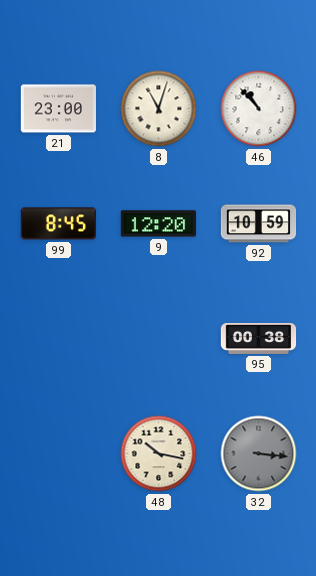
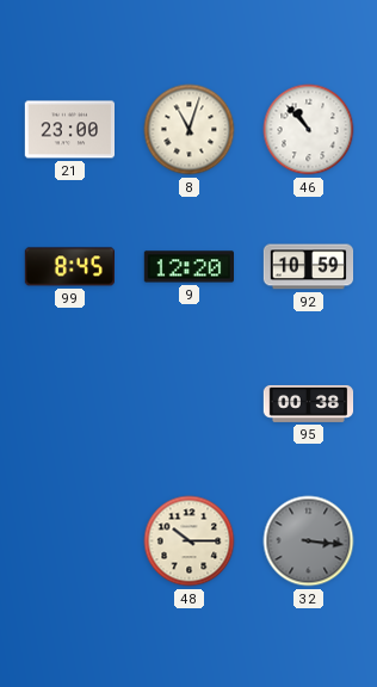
48: 10:17 -> 10:15
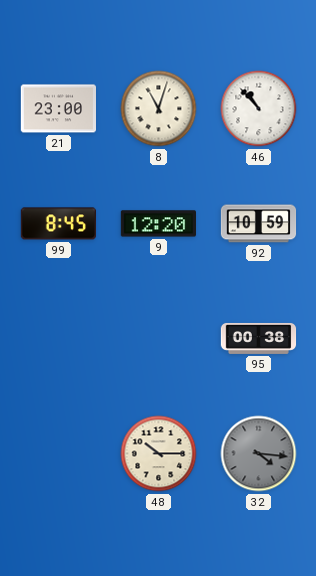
32: 3:16 -> 4:16
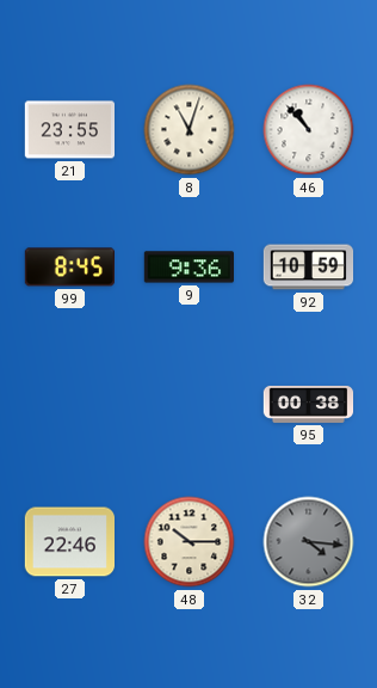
21: 23:00 -> 23:55
9: 12:20 -> 9:36
27: none -> 22:46
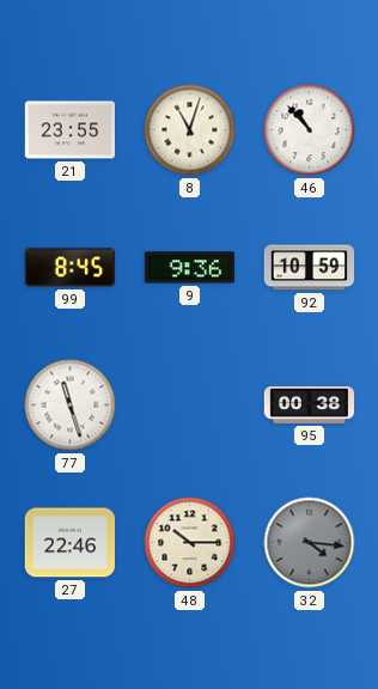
77: none -> 11:27
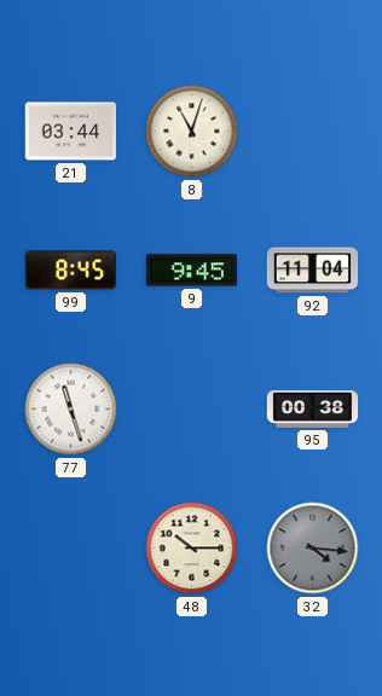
21: 23:55 -> 03:44
46: 10:53 -> none
9: 9:36 -> 9:45
92: 10:59 -> 11:04
27: 22:46 -> none
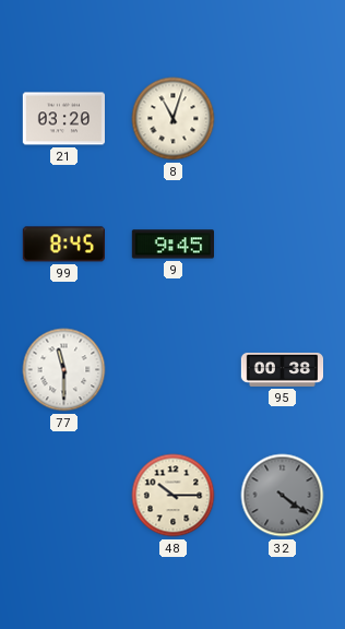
21: 03:44 -> 03:20
92: 11:04 -> none
77: 11:27 -> 11:30
32: 4:16 -> 4:21
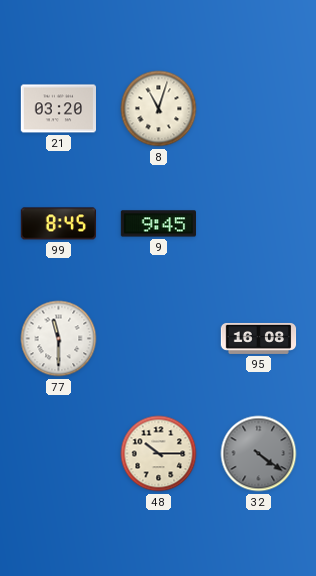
95: 00:38 -> 16:08
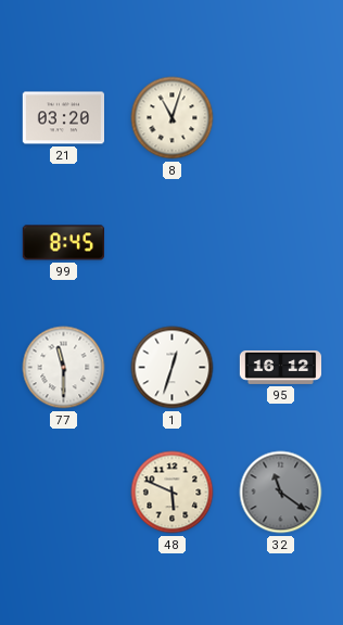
9: 9:45 -> none
1: none -> 12:33
95: 16:08 -> 16:12
48: 10:15 -> 5:49
32: 4:21 -> 11:21
